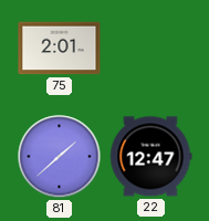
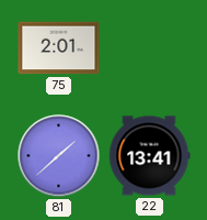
22: 12:47 -> 13:41
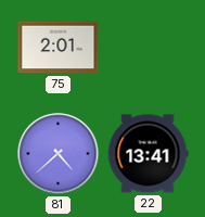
81: 1:38 -> 4:38
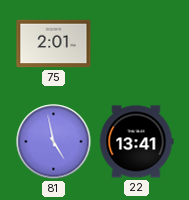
81: 4:38 -> 4:58
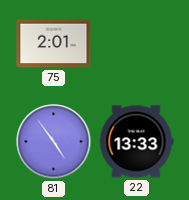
81: 4:58 -> 4:54
22: 13:41 -> 13:33
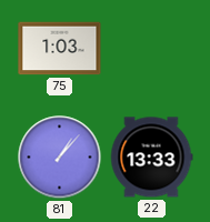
75: 2:01 -> 1:03
81: 4:54 -> 1:07
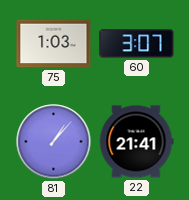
60: none -> 3:07
22: 13:33 -> 21:41
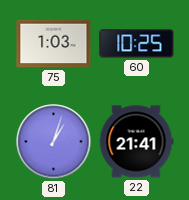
60: 3:07 -> 10:25
81: 1:07 -> 1:03
